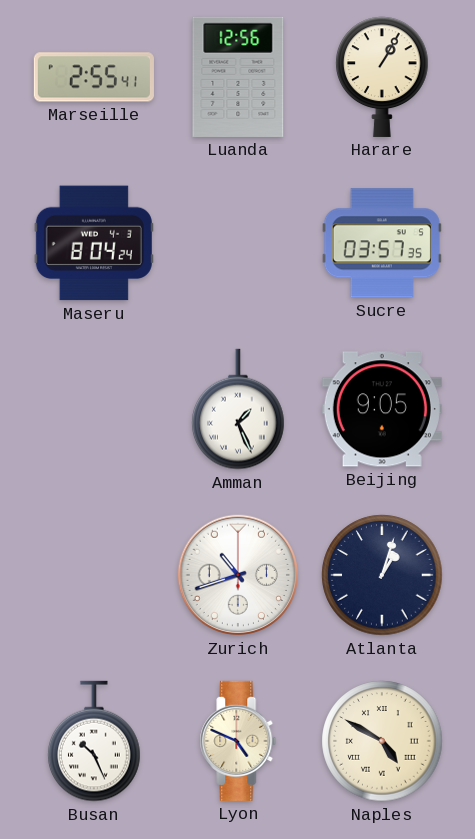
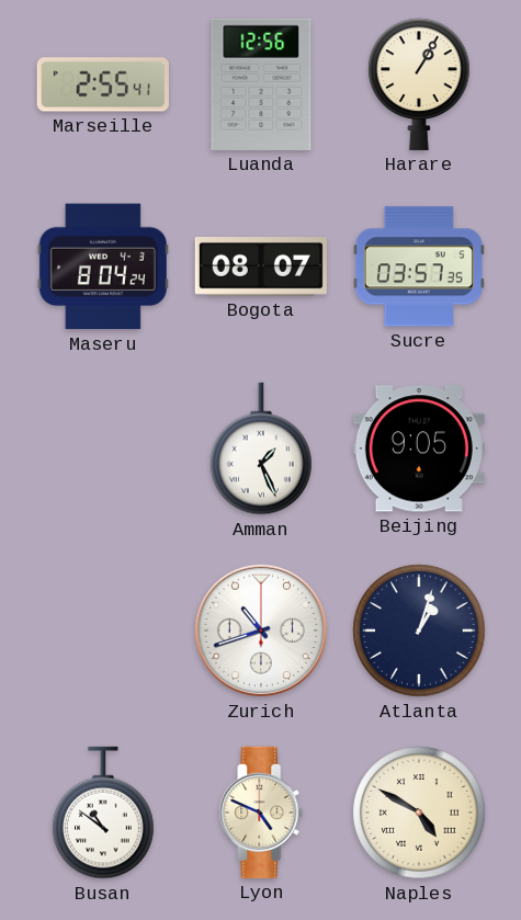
Bogota: none -> 08:07
Busan: 10:26 -> 10:51
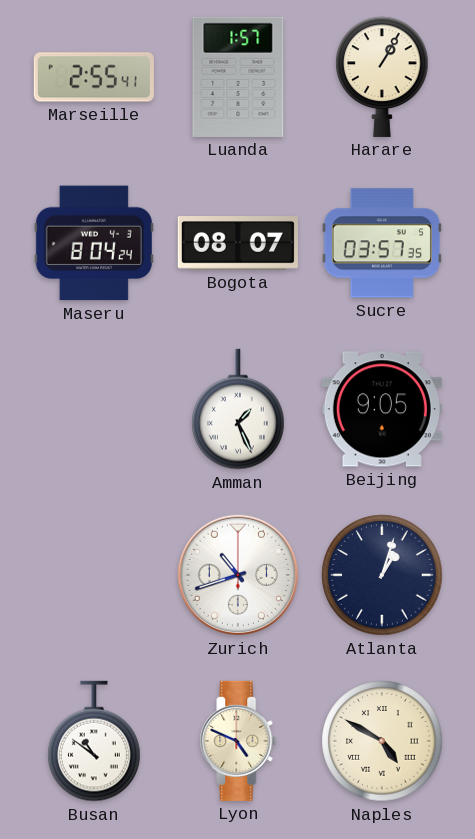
Luanda: 12:56 -> 1:57
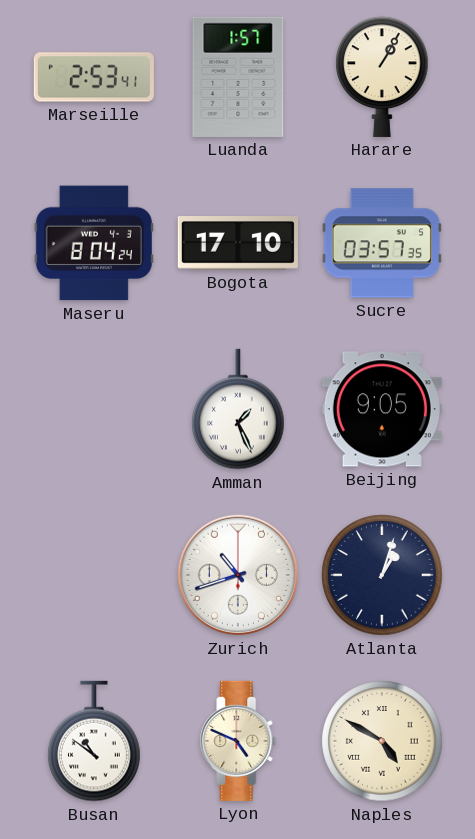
Marseille: 2:55 -> 2:53
Bogota: 08:07 -> 17:10
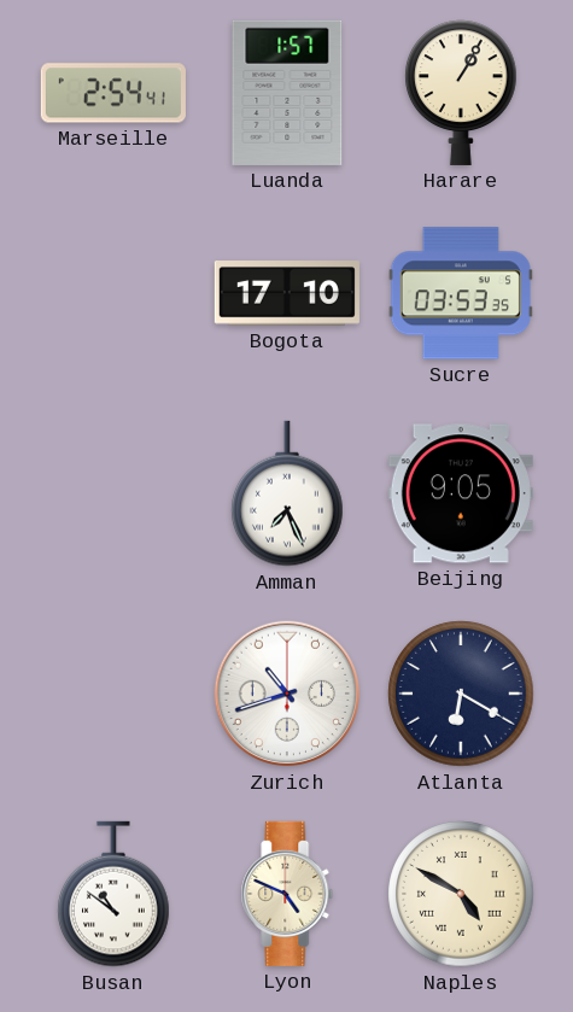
Marseille: 2:53 -> 2:54
Maseru: 8:04 -> none
Sucre: 03:57 -> 03:53
Amman: 1:26 -> 7:26
Atlanta: 1:03 -> 6:20
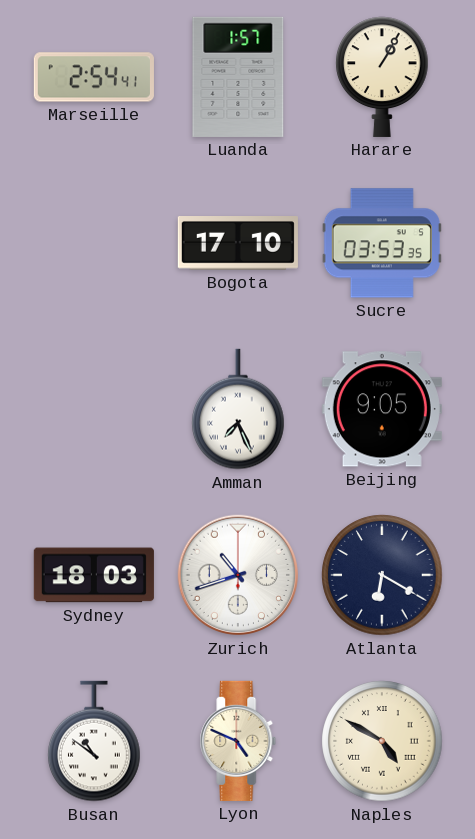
Sydney: none -> 18:03
